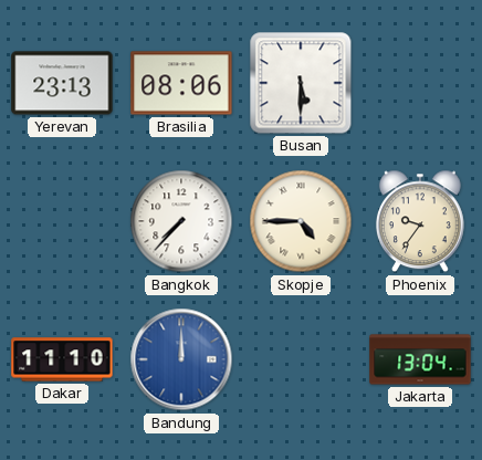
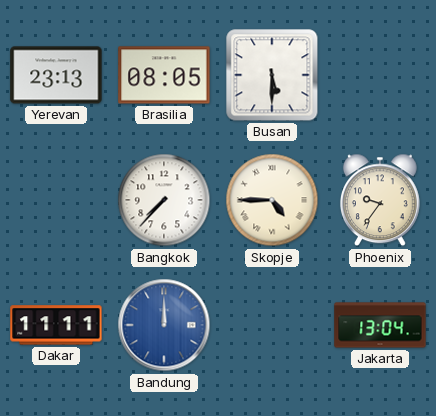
Brasilia: 08:06 -> 08:05
Dakar: 11:10 -> 11:11
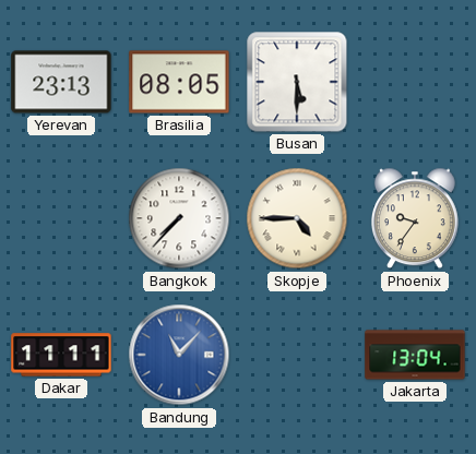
Bandung: 12:00 -> 11:07
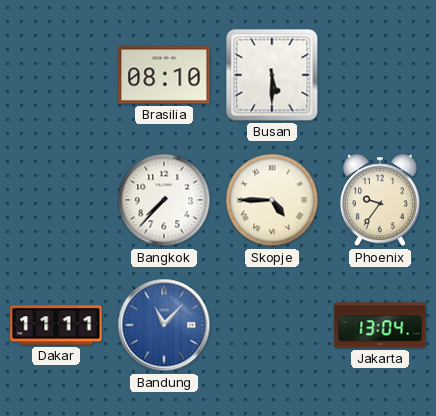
Yerevan: 23:13 -> none
Brasilia: 08:05 -> 08:10
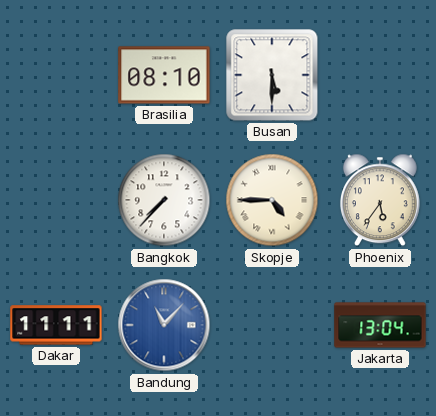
Phoenix: 9:36 -> 5:36
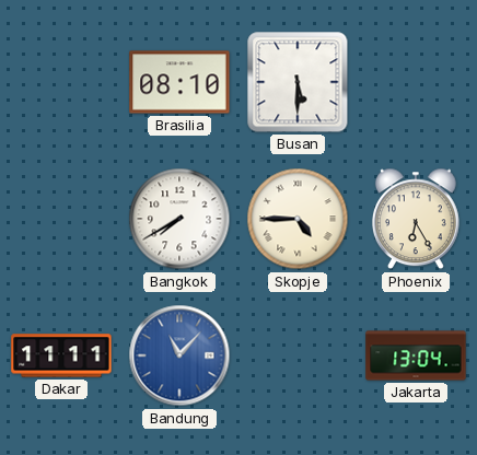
Bangkok: 7:37 -> 7:40
Phoenix: 5:36 -> 6:25
